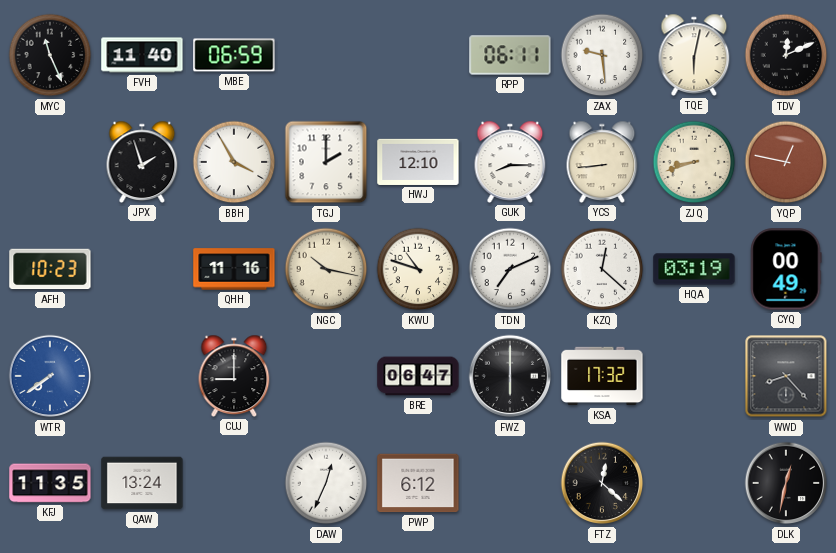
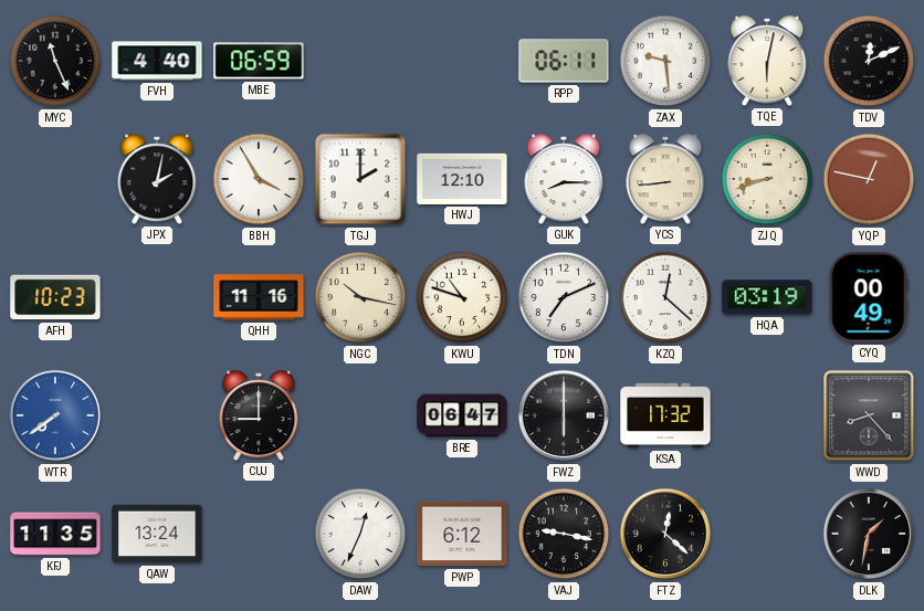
FVH: 11:40 -> 4:40
JPX: 1:57 -> 2:02
VAJ: none -> 9:17
DLK: 12:32 -> 1:32
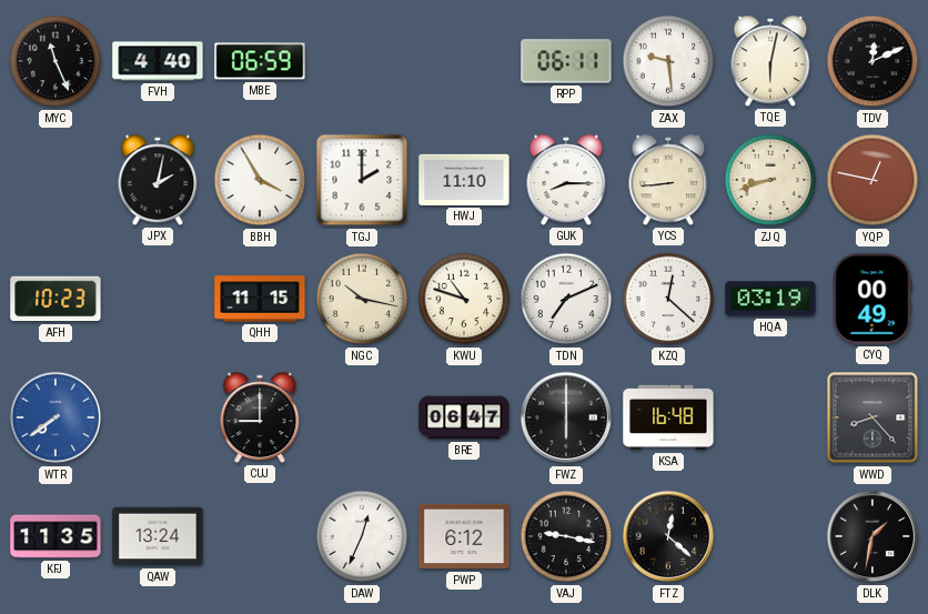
HWJ: 12:10 -> 11:10
QHH: 11:16 -> 11:15
KSA: 17:32 -> 16:48
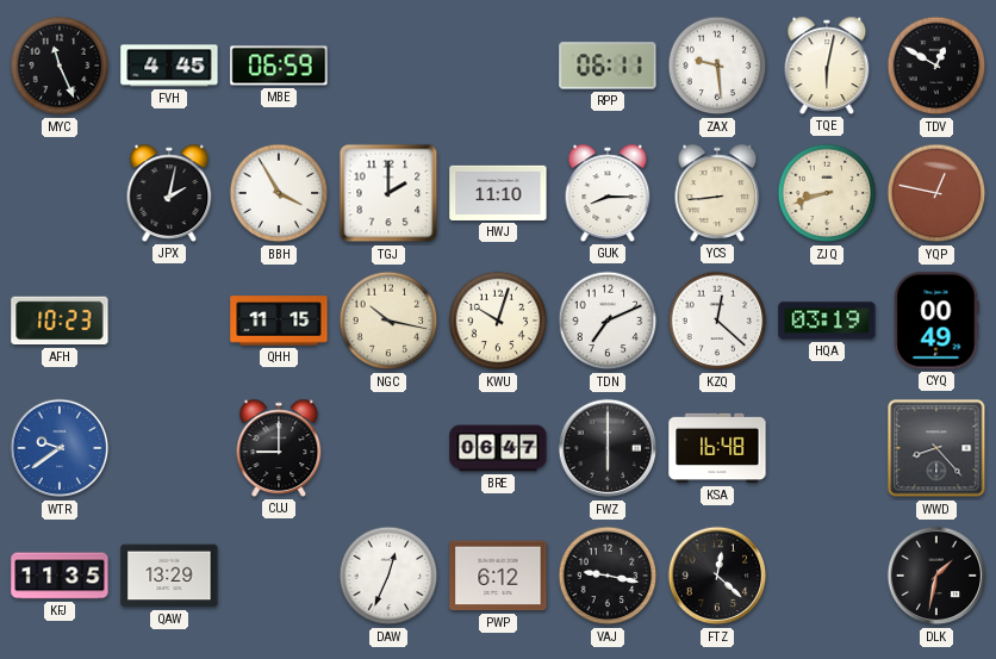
FVH: 4:40 -> 4:45
TDV: 12:11 -> 12:50
KWU: 10:48 -> 10:03
WTR: 7:39 -> 9:39
QAW: 13:24 -> 13:29
